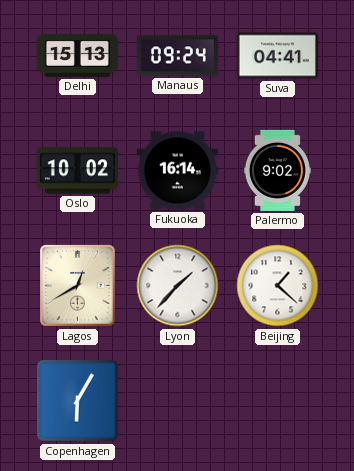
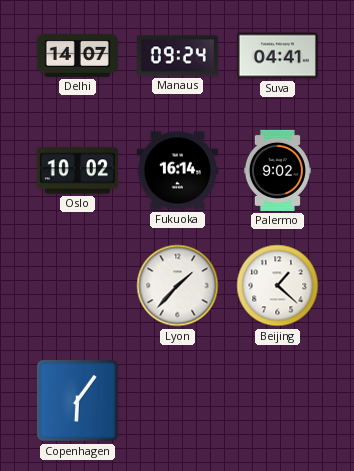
Delhi: 15:13 -> 14:07
Lagos: 12:40 -> none
Copenhagen: 6:05 -> 6:06
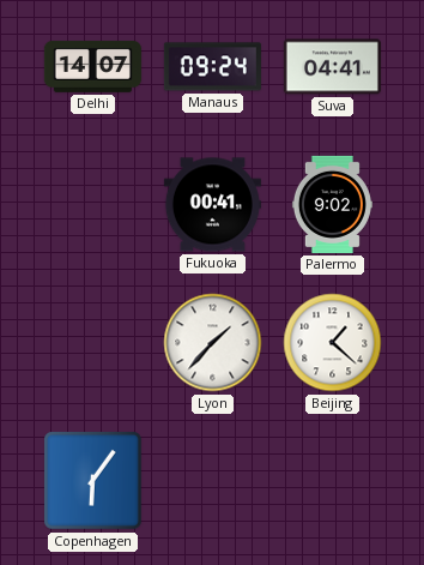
Oslo: 10:02 -> none
Fukuoka: 16:14 -> 00:41
